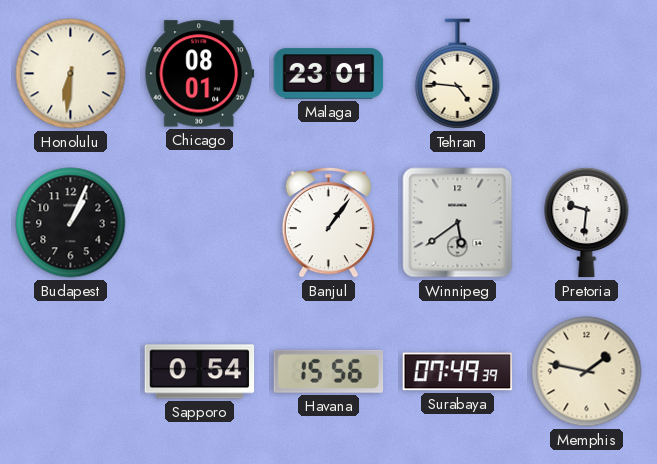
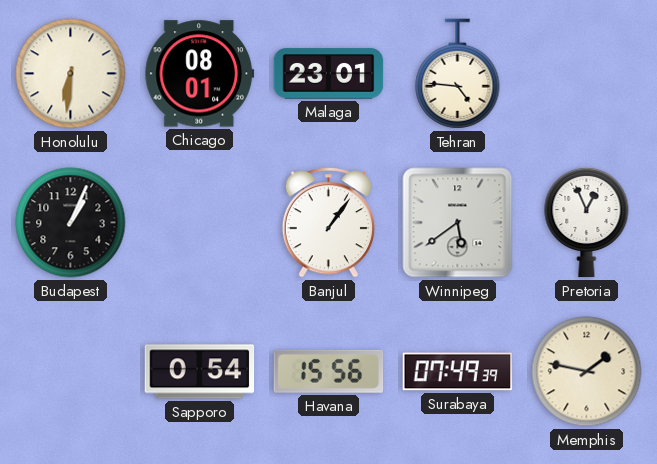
Pretoria: 9:31 -> 12:56
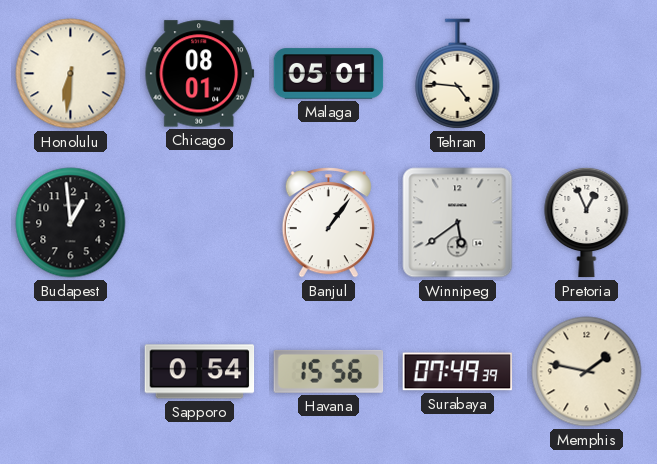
Malaga: 23:01 -> 05:01
Budapest: 1:04 -> 12:59
